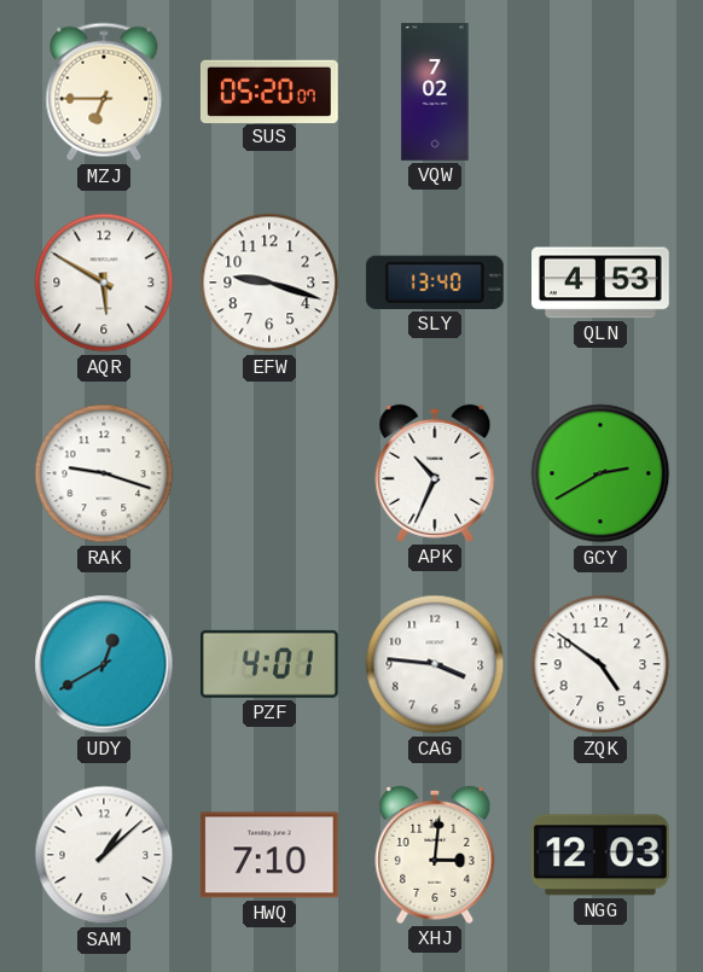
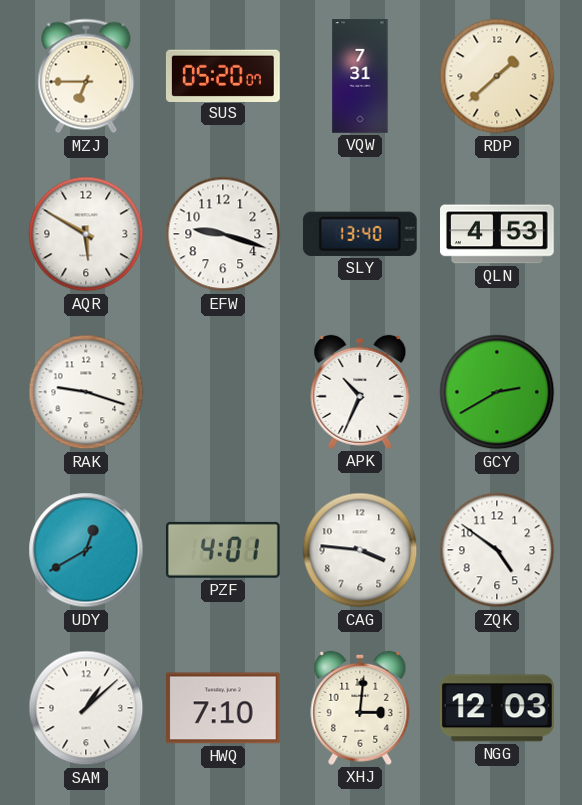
VQW: 7:02 -> 7:31
RDP: none -> 1:38
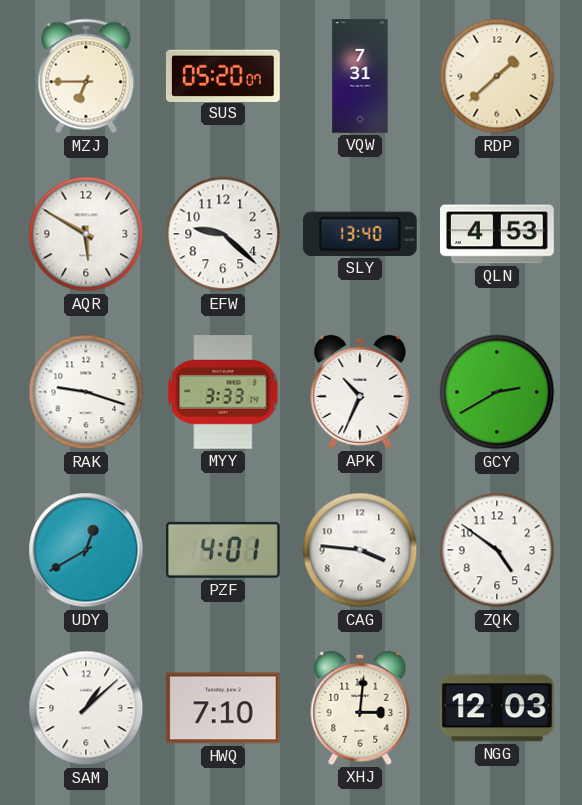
EFW: 9:18 -> 9:22
MYY: none -> 3:33
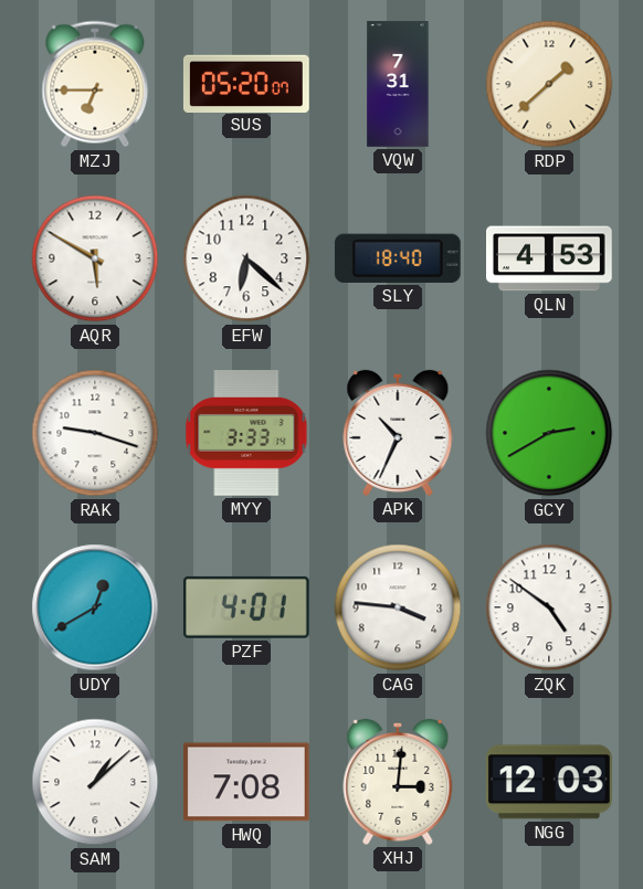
EFW: 9:22 -> 6:22
SLY: 13:40 -> 18:40
HWQ: 7:10 -> 7:08
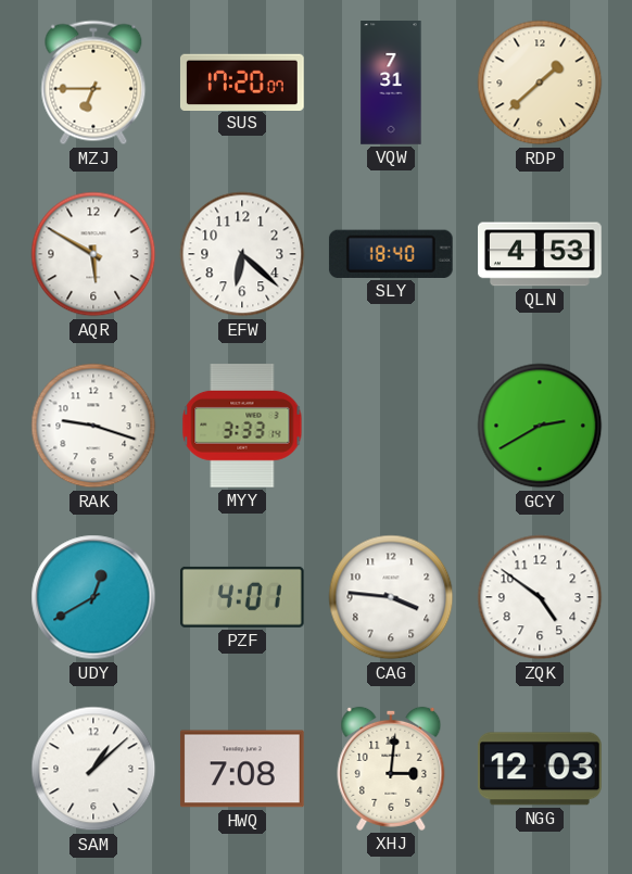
SUS: 05:20 -> 17:20
APK: 10:34 -> none
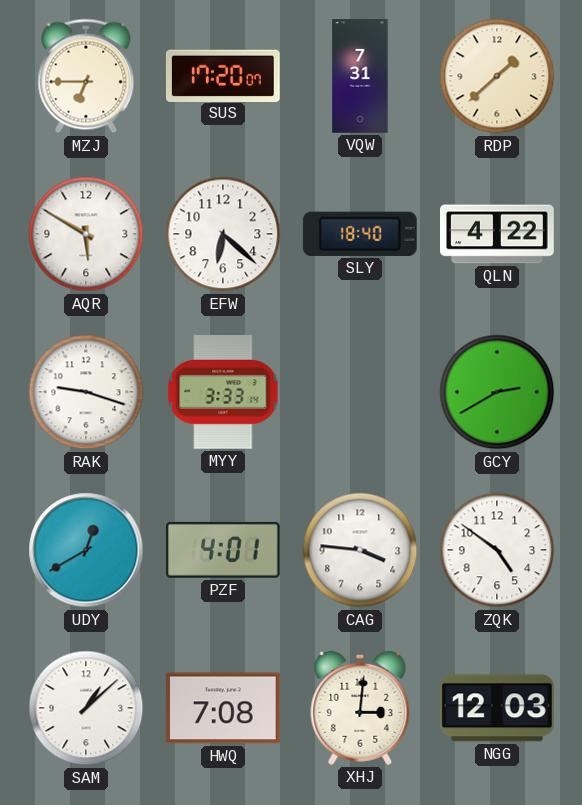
QLN: 4:53 -> 4:22
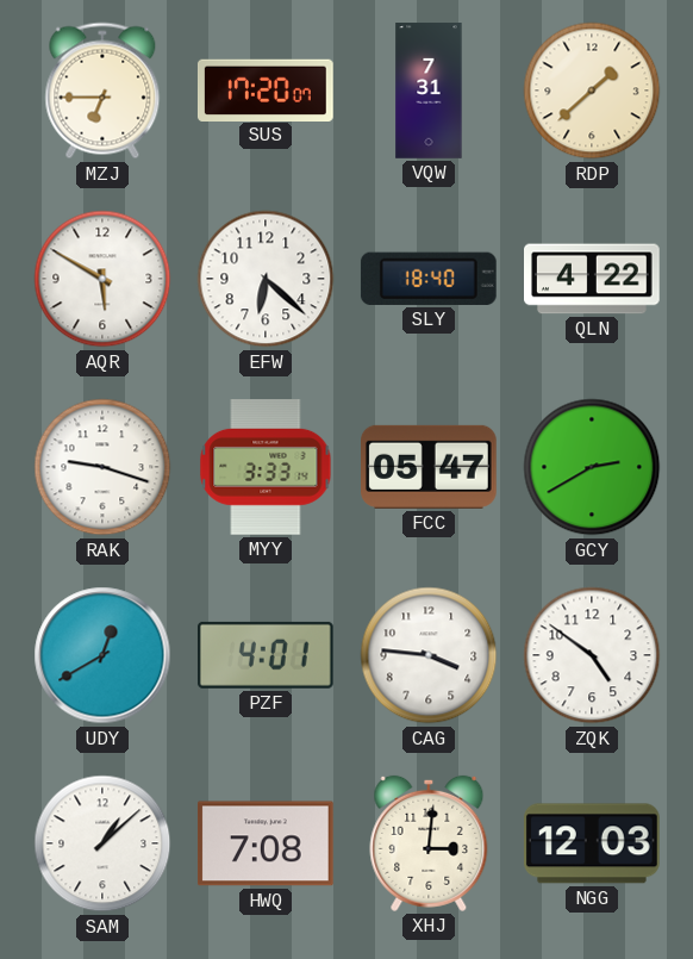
FCC: none -> 05:47
